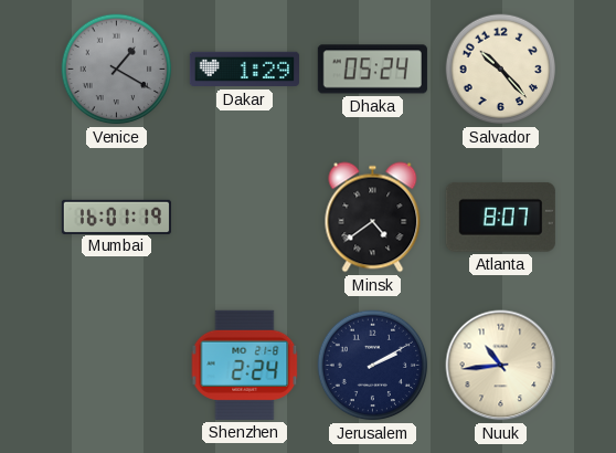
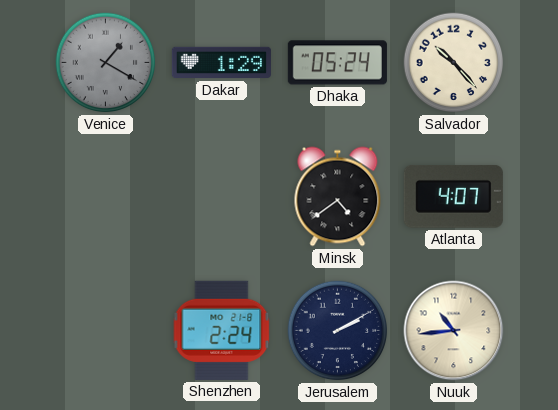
Mumbai: 16:01 -> none
Atlanta: 8:07 -> 4:07
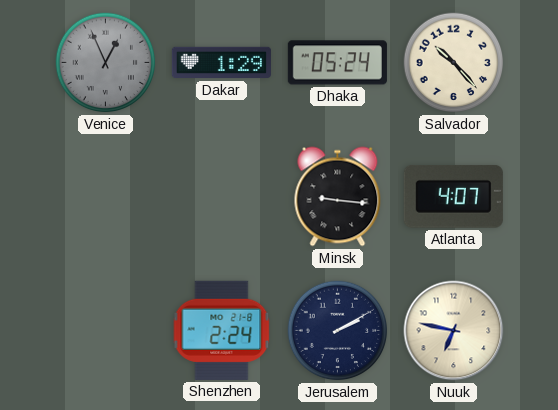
Venice: 1:20 -> 12:56
Minsk: 4:39 -> 9:16
Nuuk: 10:44 -> 6:47
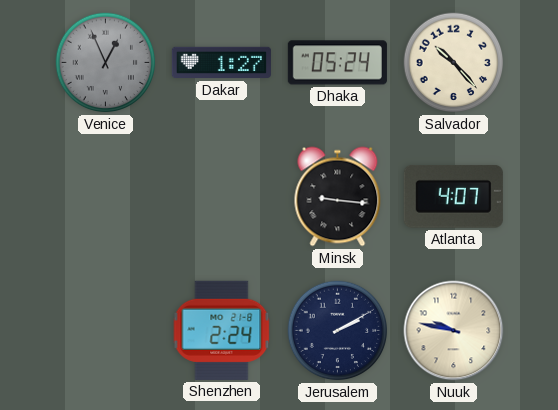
Dakar: 1:29 -> 1:27
Nuuk: 6:47 -> 9:47
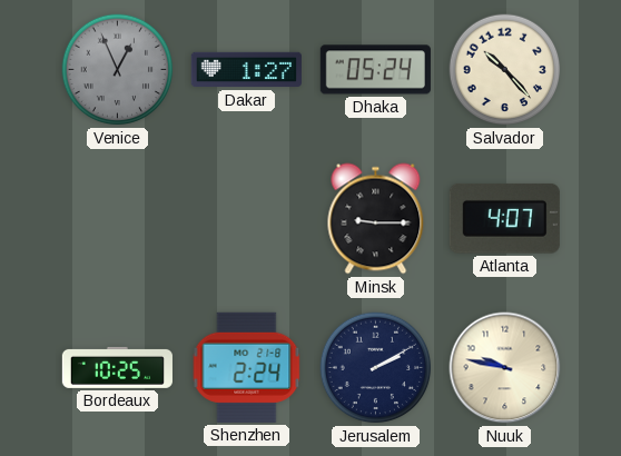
Minsk: 9:16 -> 9:15
Bordeaux: none -> 10:25
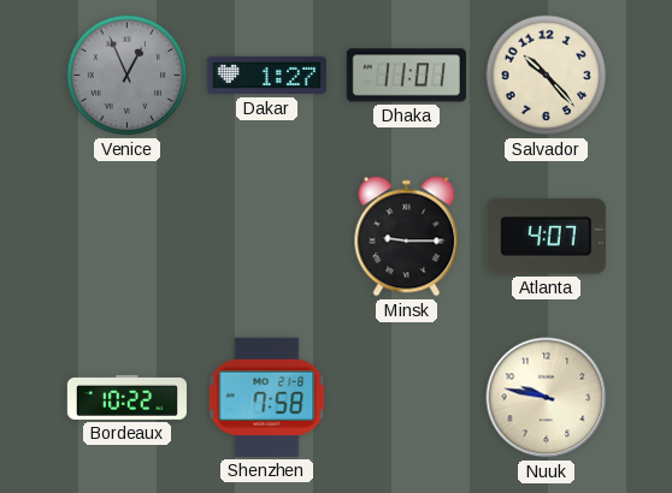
Dhaka: 05:24 -> 11:01
Bordeaux: 10:25 -> 10:22
Shenzhen: 2:24 -> 7:58
Jerusalem: 2:10 -> none
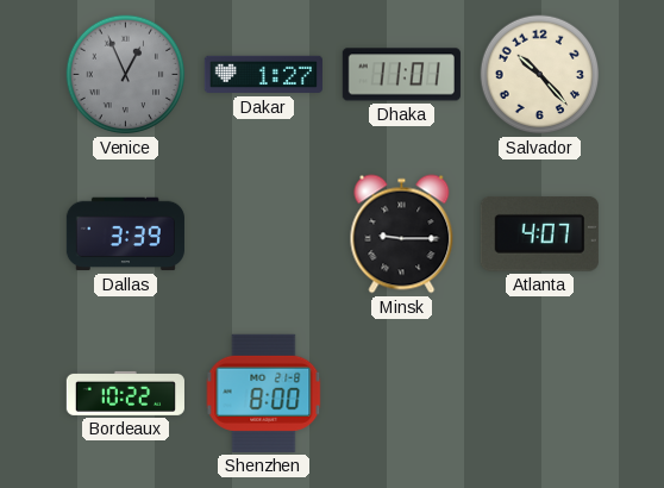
Dallas: none -> 3:39
Shenzhen: 7:58 -> 8:00
Nuuk: 9:47 -> none
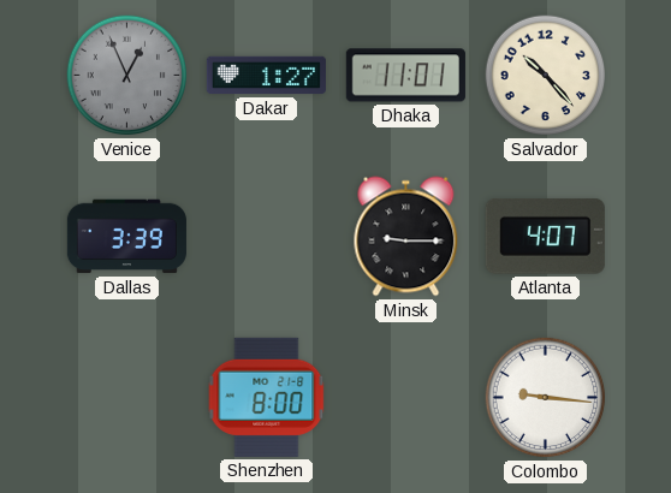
Bordeaux: 10:22 -> none
Colombo: none -> 9:16
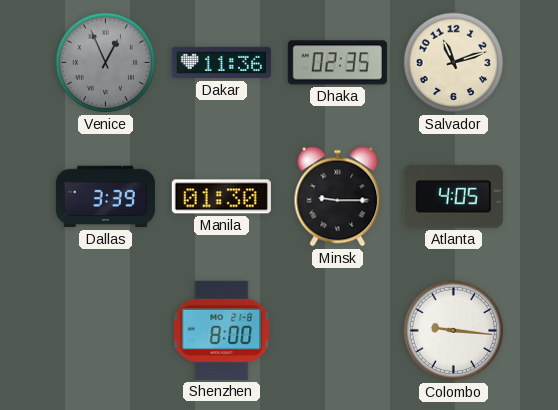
Dakar: 1:27 -> 11:36
Dhaka: 11:01 -> 02:35
Salvador: 10:23 -> 11:12
Manila: none -> 01:30
Atlanta: 4:07 -> 4:05
